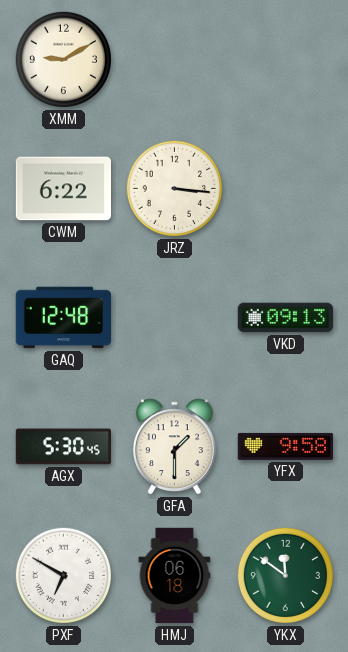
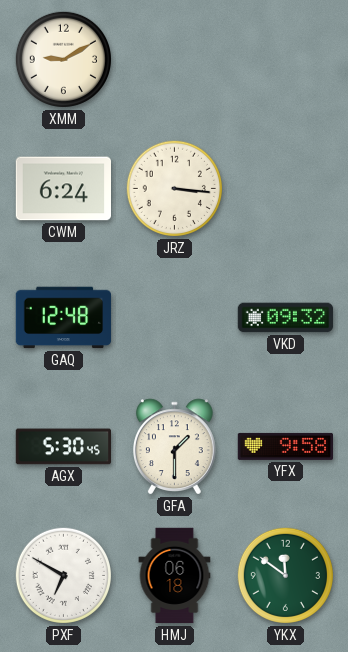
CWM: 6:22 -> 6:24
VKD: 09:13 -> 09:32
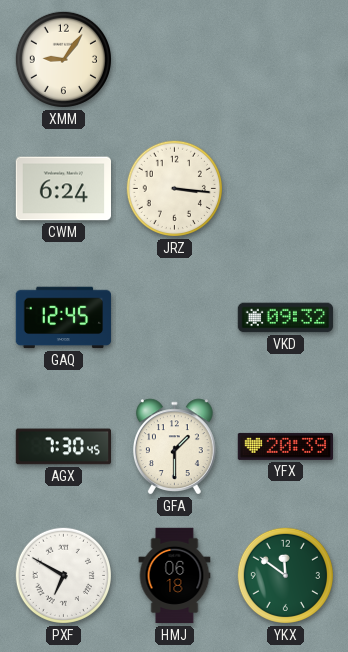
XMM: 9:10 -> 9:06
GAQ: 12:48 -> 12:45
AGX: 5:30 -> 7:30
YFX: 9:58 -> 20:39
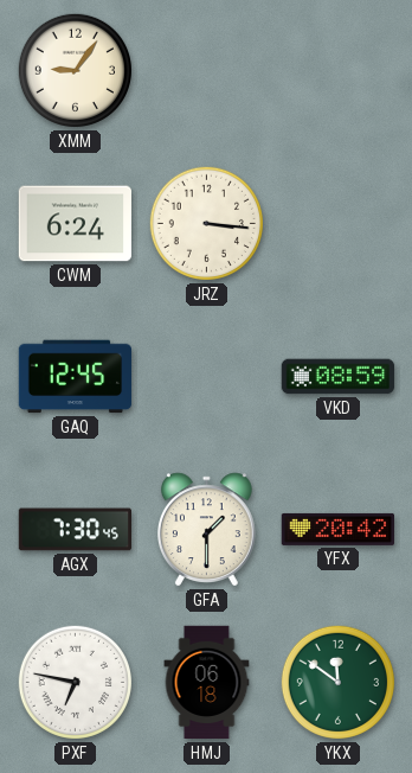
VKD: 09:32 -> 08:59
YFX: 20:39 -> 20:42
PXF: 6:50 -> 6:47
